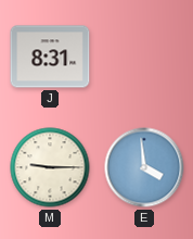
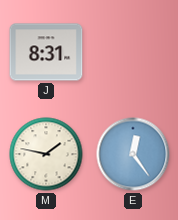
M: 9:15 -> 1:47
E: 3:59 -> 12:24
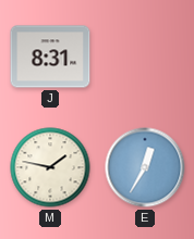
E: 12:24 -> 12:35
